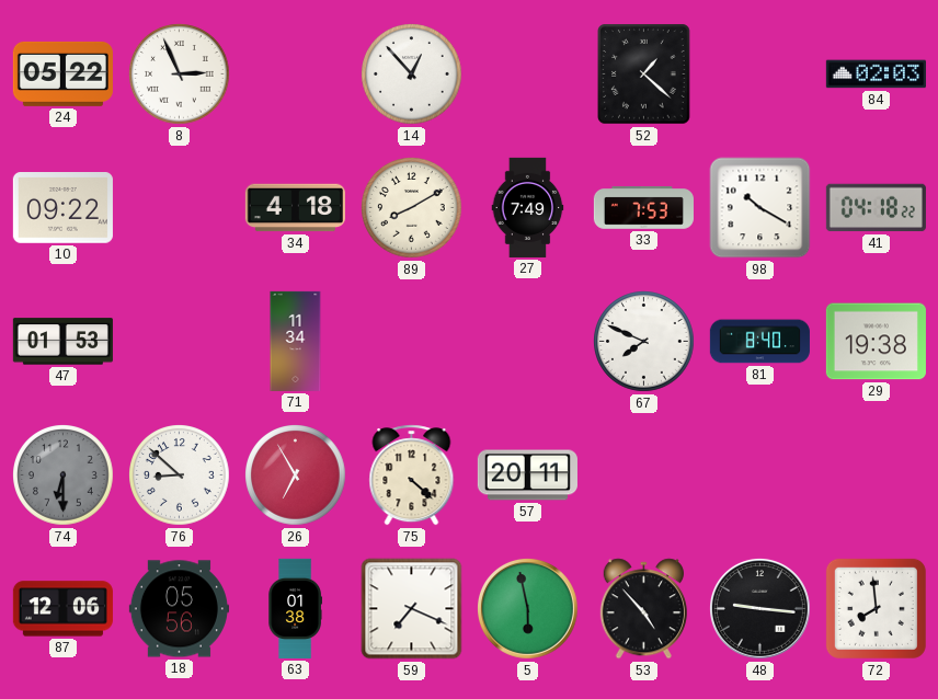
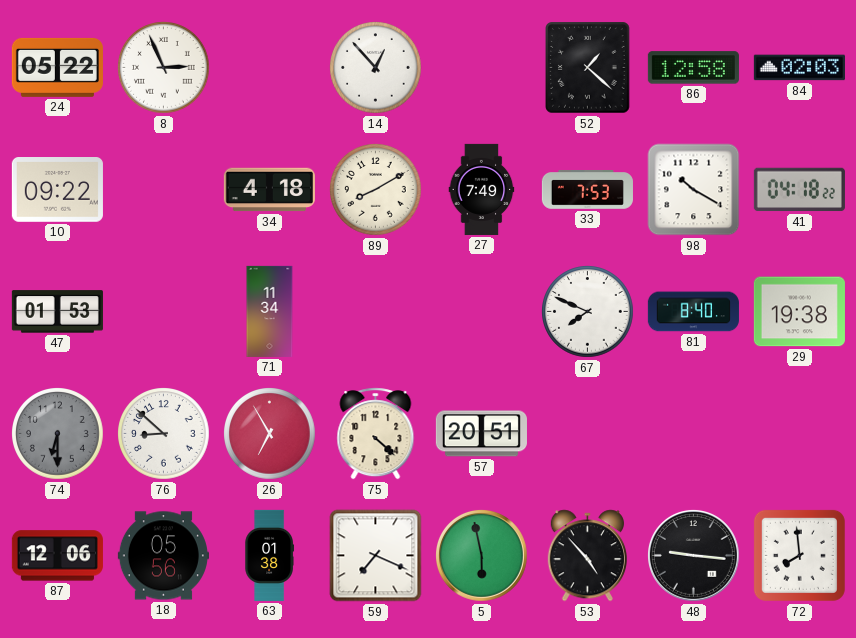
86: none -> 12:58
57: 20:11 -> 20:51
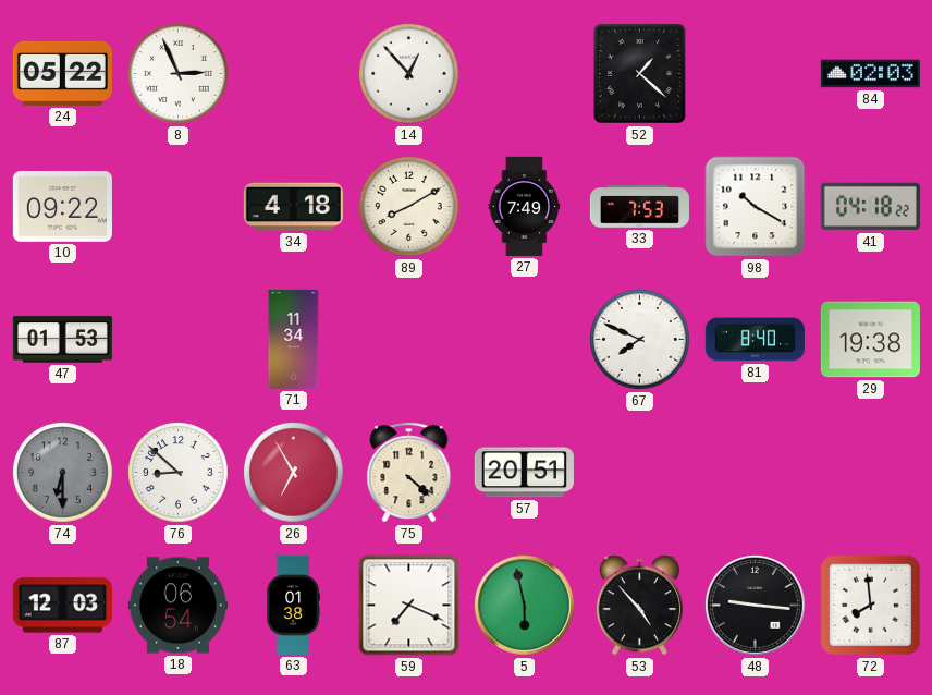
86: 12:58 -> none
87: 12:06 -> 12:03
18: 05:56 -> 06:54
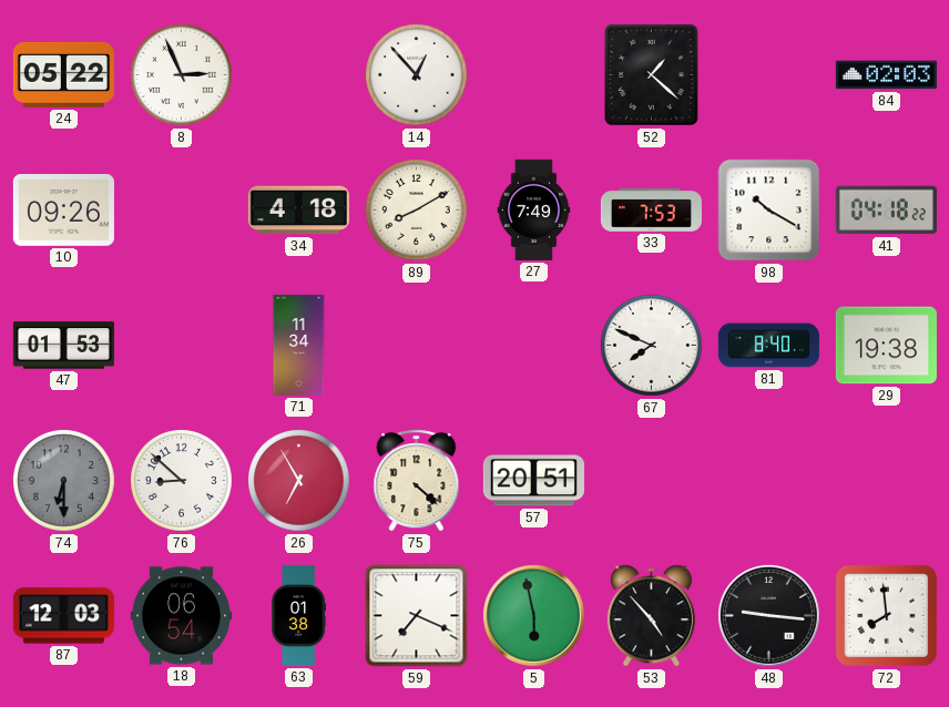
10: 09:22 -> 09:26
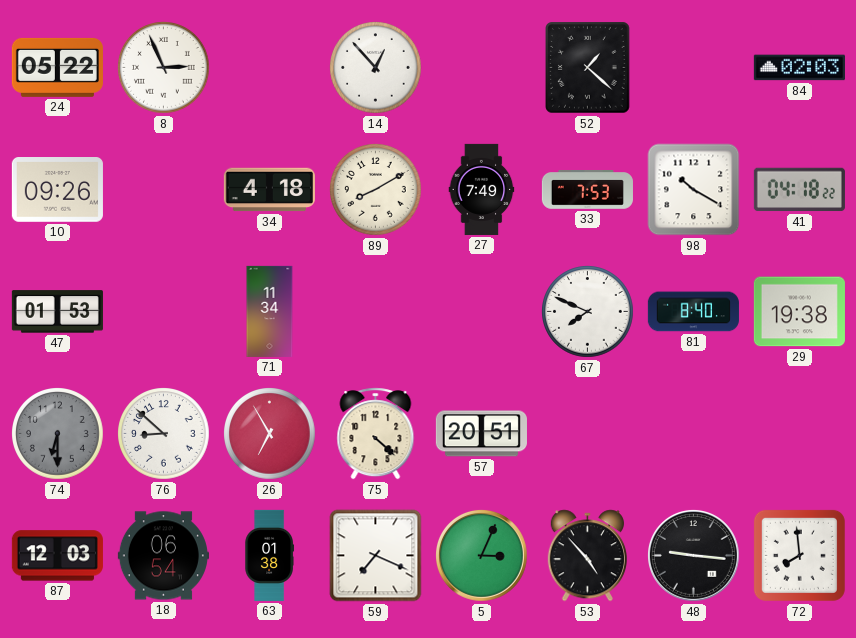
5: 5:58 -> 3:04
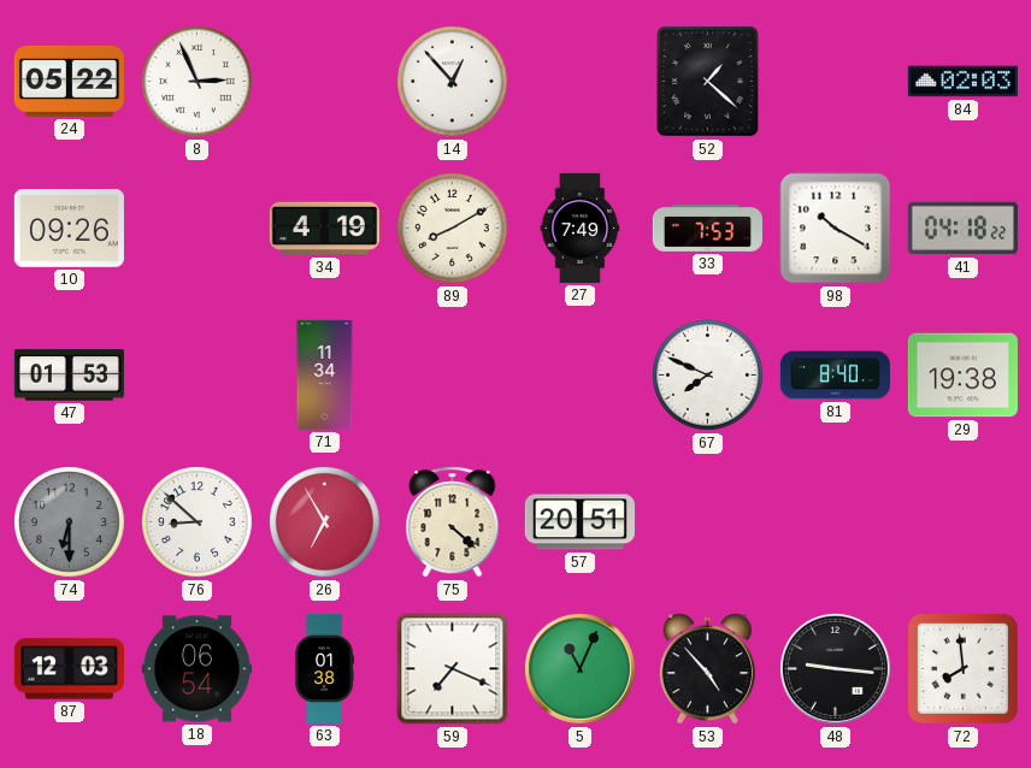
34: 4:18 -> 4:19
5: 3:04 -> 11:04
